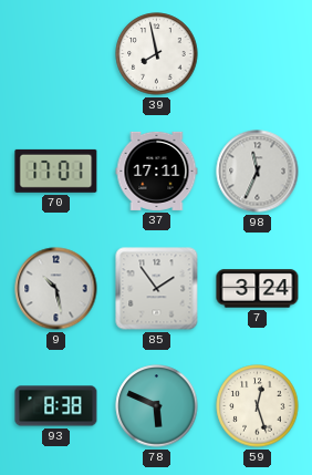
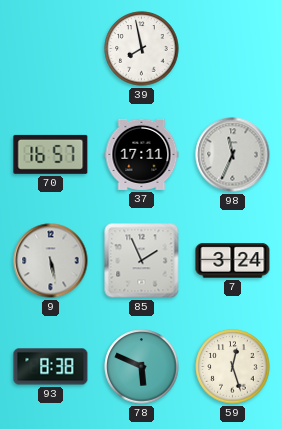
70: 17:01 -> 16:57
9: 10:28 -> 5:28
85: 1:54 -> 1:56
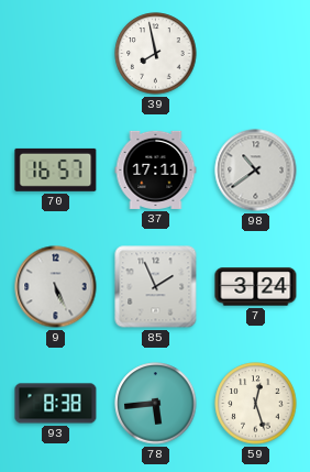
98: 11:34 -> 10:39
9: 5:28 -> 5:26
78: 5:49 -> 5:44
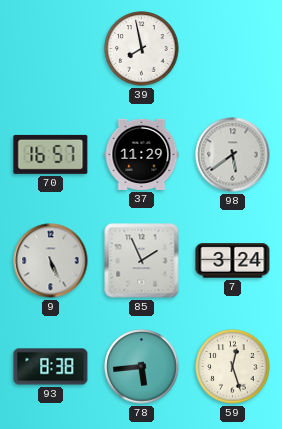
37: 17:11 -> 11:29
98: 10:39 -> 5:39
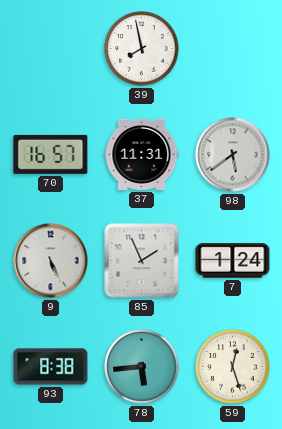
37: 11:29 -> 11:31
7: 3:24 -> 1:24
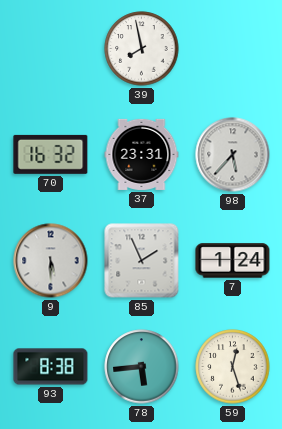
70: 16:57 -> 16:32
37: 11:31 -> 23:31
98: 5:39 -> 5:37
9: 5:26 -> 5:30
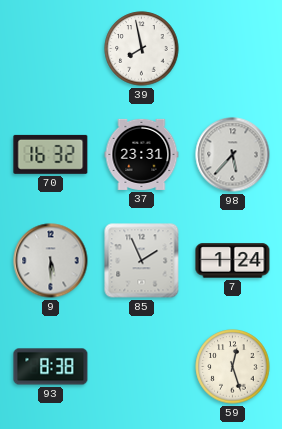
78: 5:44 -> none
